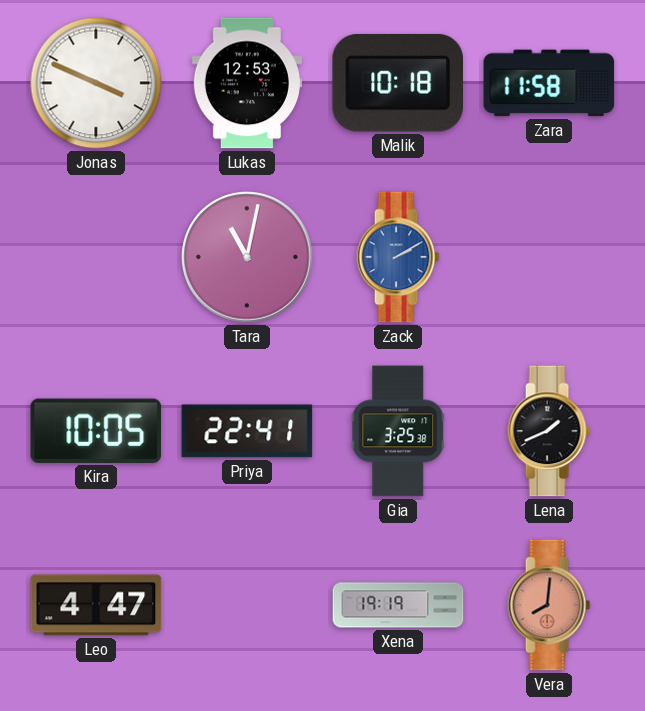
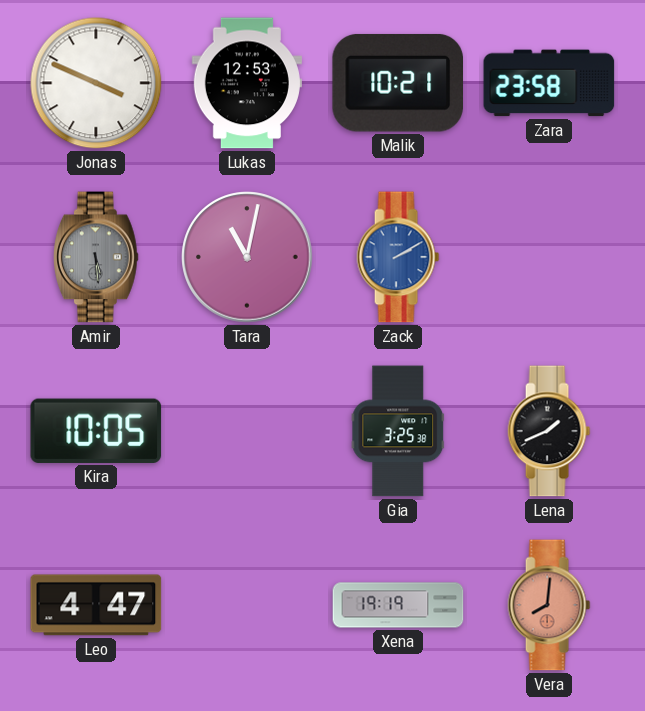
Malik: 10:18 -> 10:21
Zara: 11:58 -> 23:58
Amir: none -> 5:29
Priya: 22:41 -> none
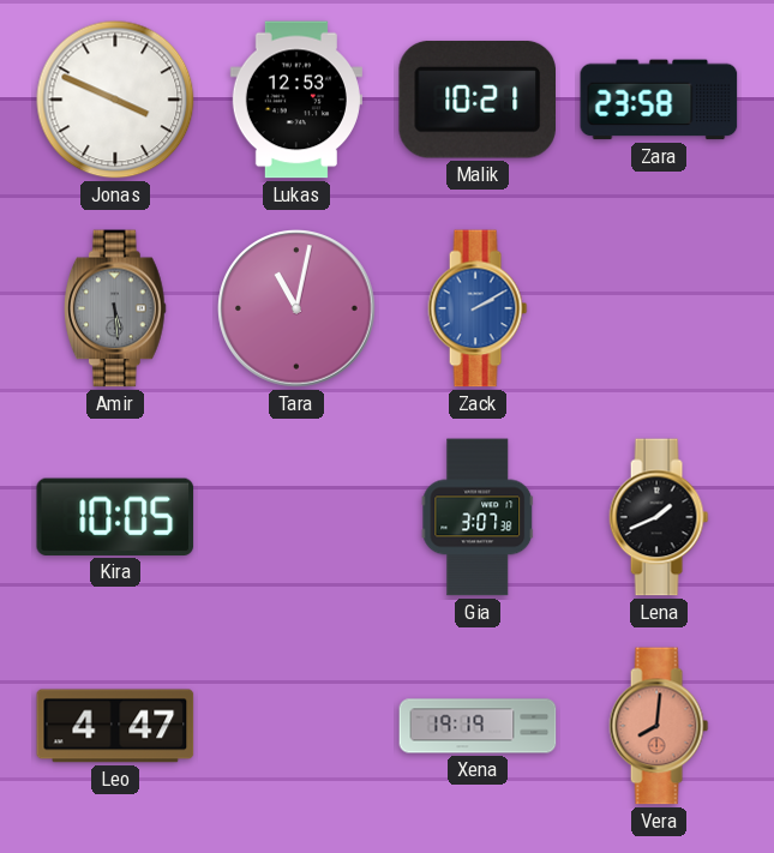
Gia: 3:25 -> 3:07
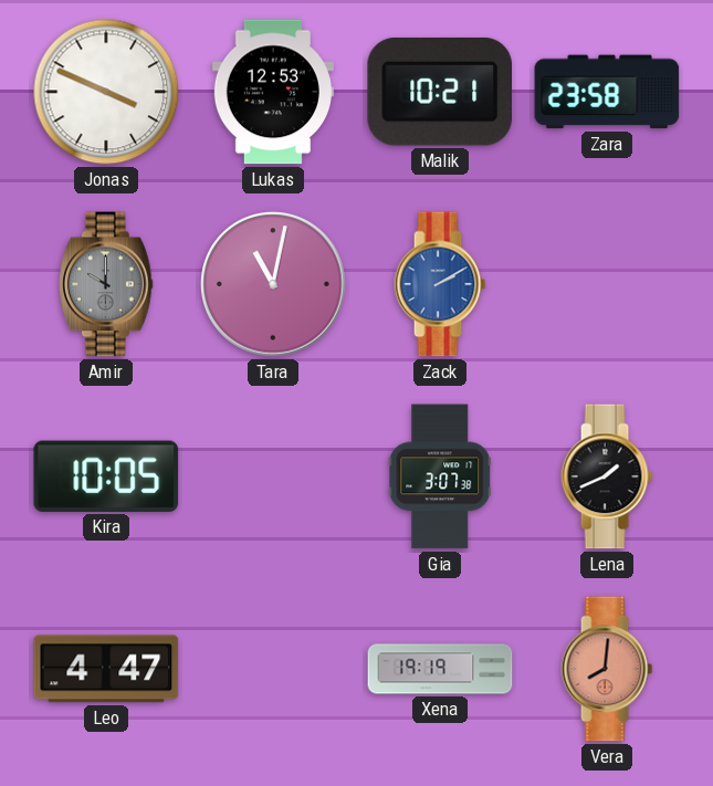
Amir: 5:29 -> 10:00
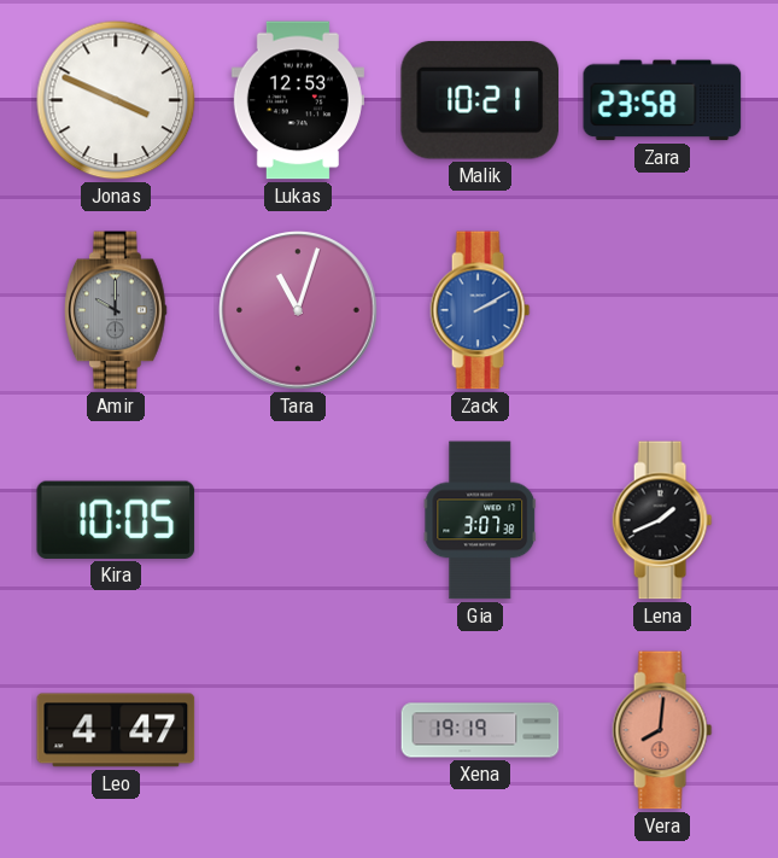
Tara: 11:02 -> 11:03
